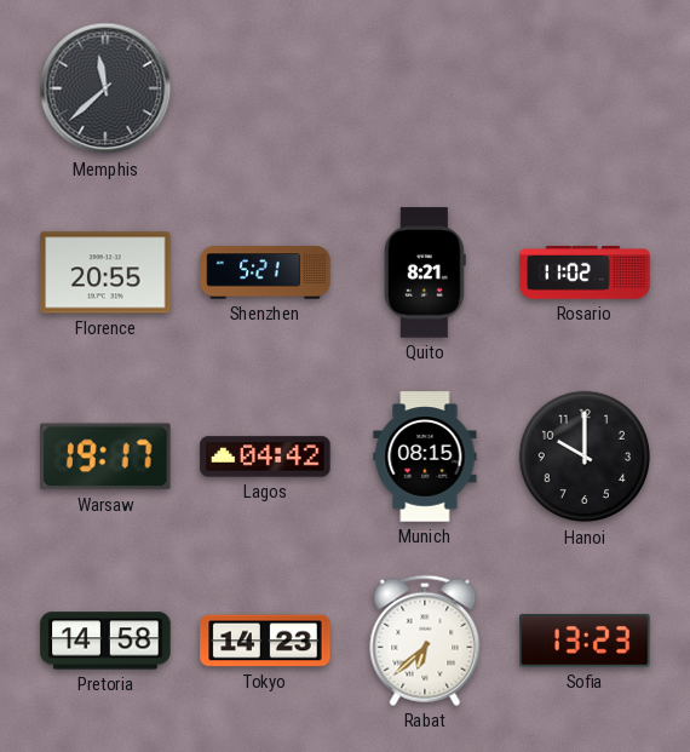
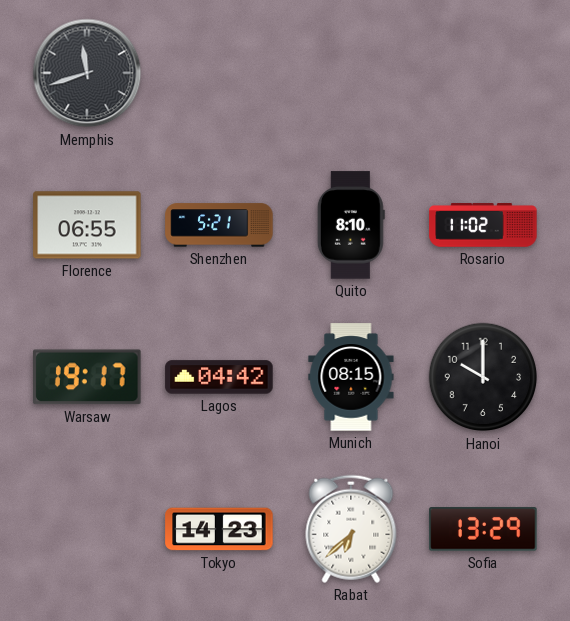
Memphis: 11:38 -> 11:42
Florence: 20:55 -> 06:55
Quito: 8:21 -> 8:10
Pretoria: 14:58 -> none
Sofia: 13:23 -> 13:29
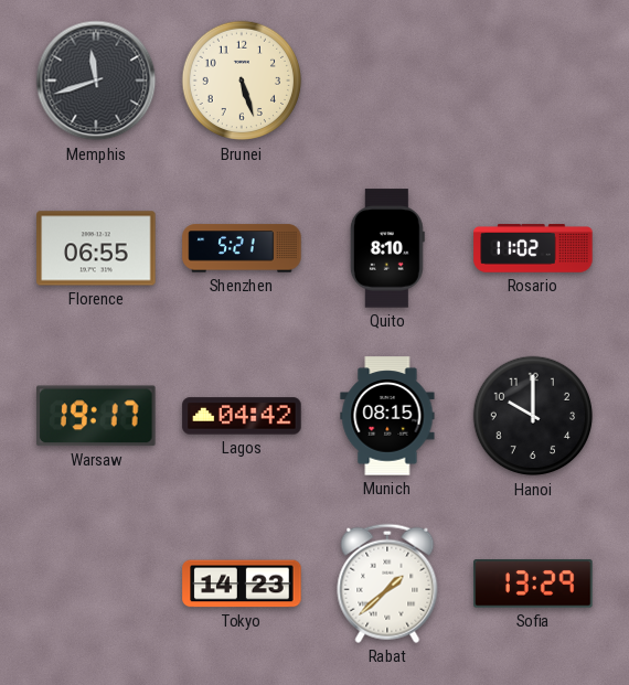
Brunei: none -> 5:27
Rabat: 6:38 -> 1:38
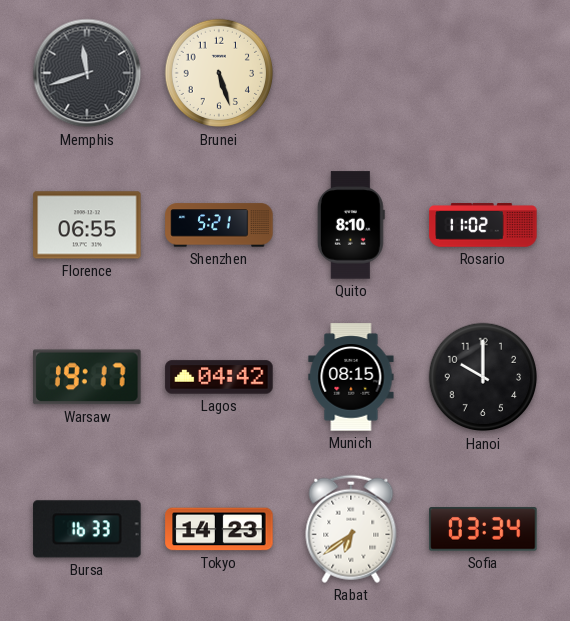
Bursa: none -> 16:33
Rabat: 1:38 -> 6:39
Sofia: 13:29 -> 03:34
